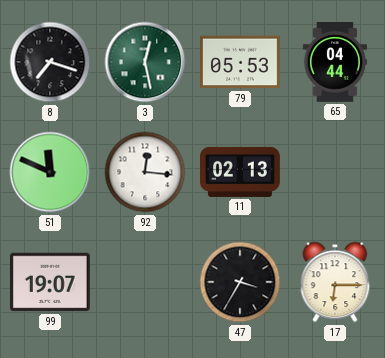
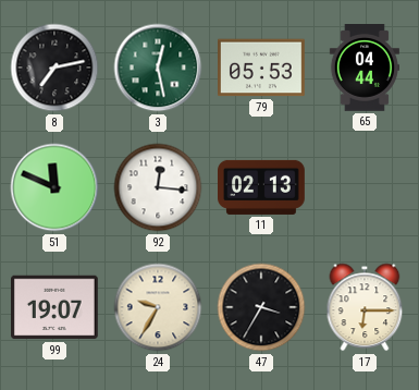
8: 7:18 -> 7:13
24: none -> 9:35
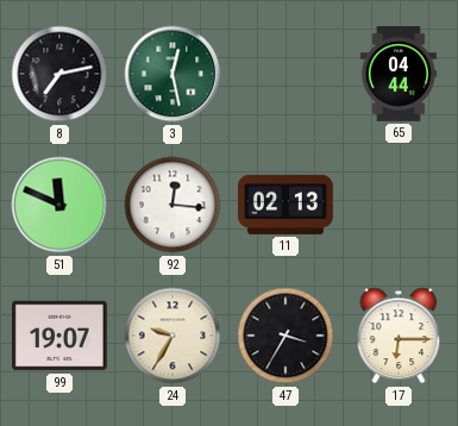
79: 05:53 -> none
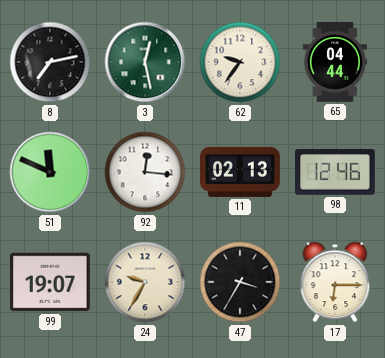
62: none -> 9:36
98: none -> 12:46
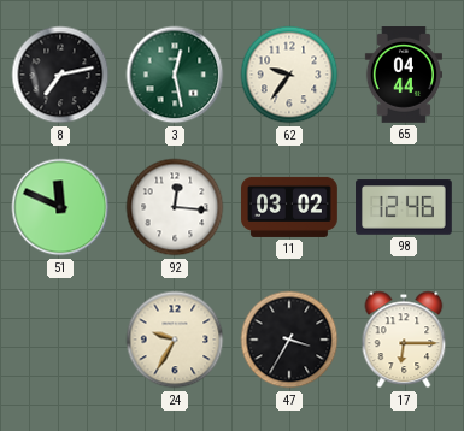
11: 02:13 -> 03:02
99: 19:07 -> none
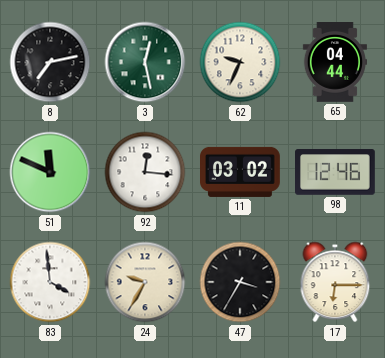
62: 9:36 -> 9:34
83: none -> 3:59
